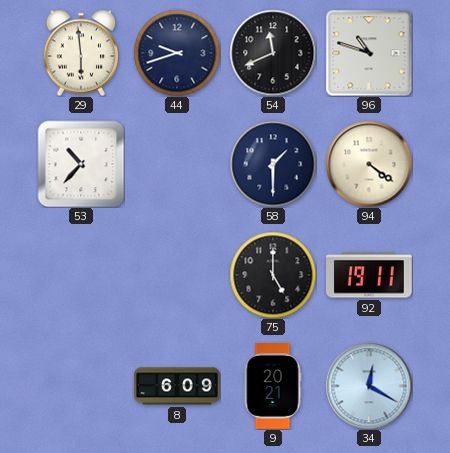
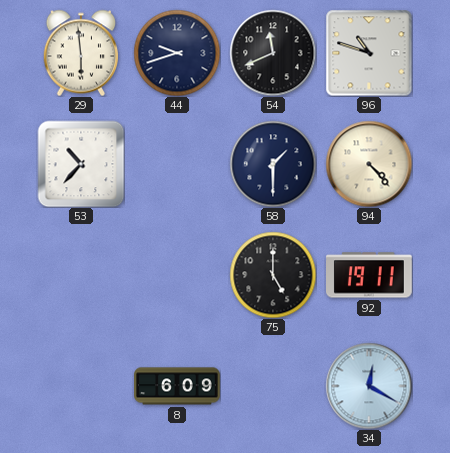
94: 4:21 -> 4:23
9: 20:21 -> none
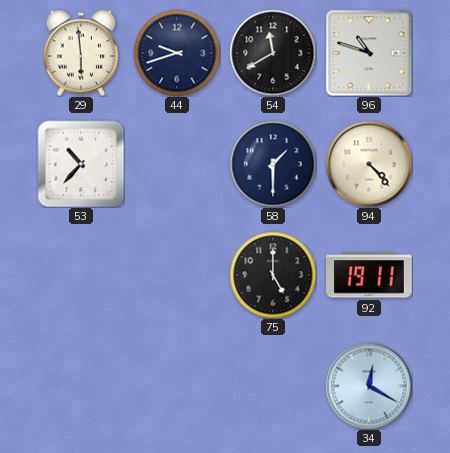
54: 11:41 -> 11:40
8: 6:09 -> none
